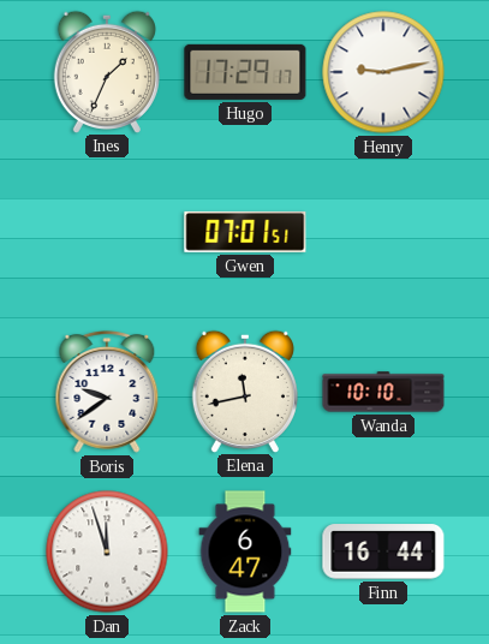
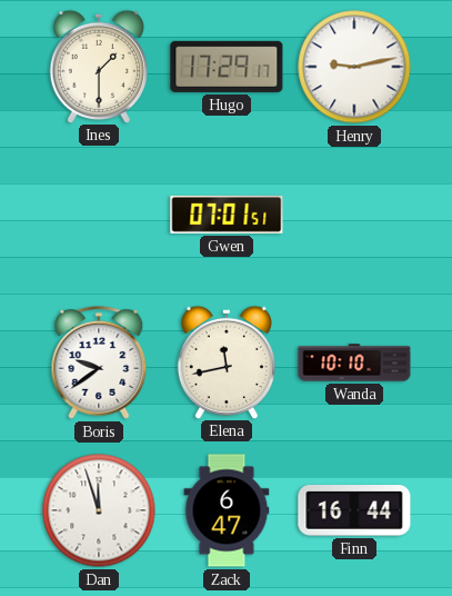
Ines: 1:34 -> 1:30
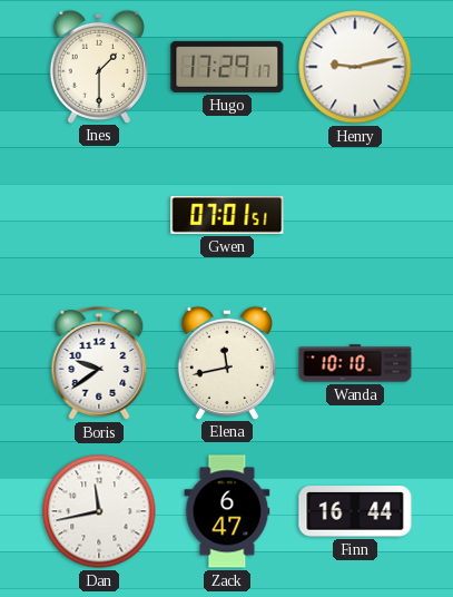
Dan: 11:57 -> 11:43
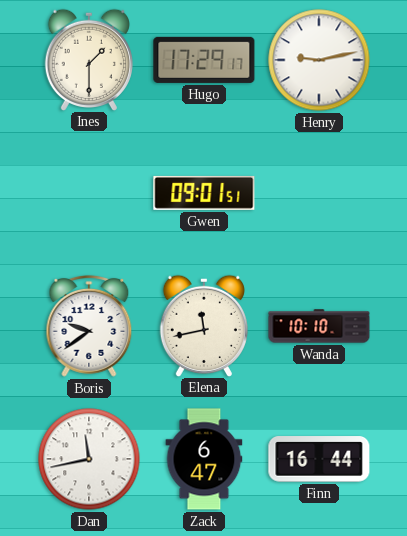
Gwen: 07:01 -> 09:01
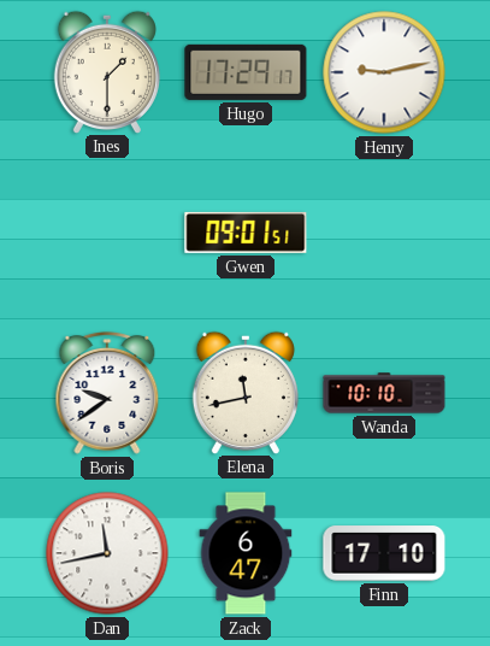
Finn: 16:44 -> 17:10
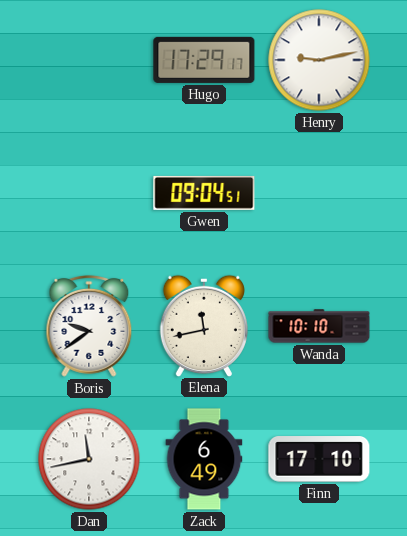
Ines: 1:30 -> none
Gwen: 09:01 -> 09:04
Zack: 6:47 -> 6:49
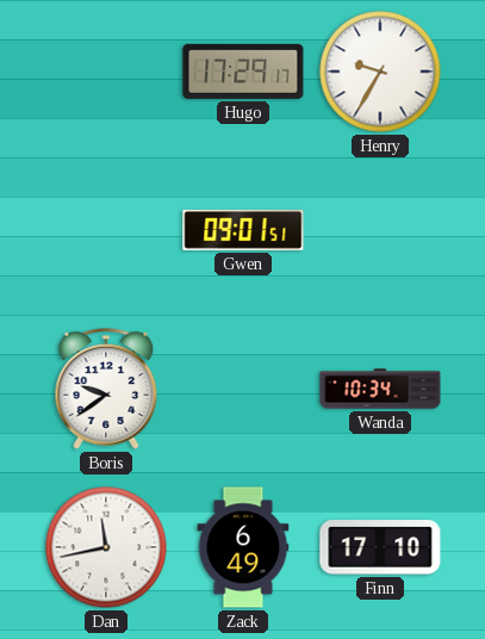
Henry: 9:13 -> 9:35
Gwen: 09:04 -> 09:01
Elena: 11:43 -> none
Wanda: 10:10 -> 10:34
